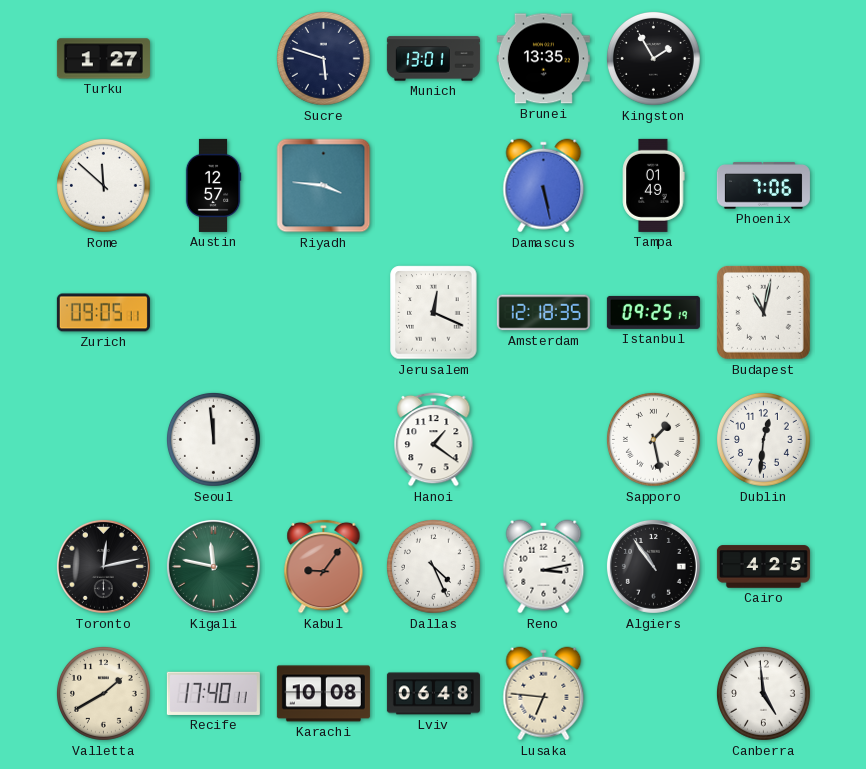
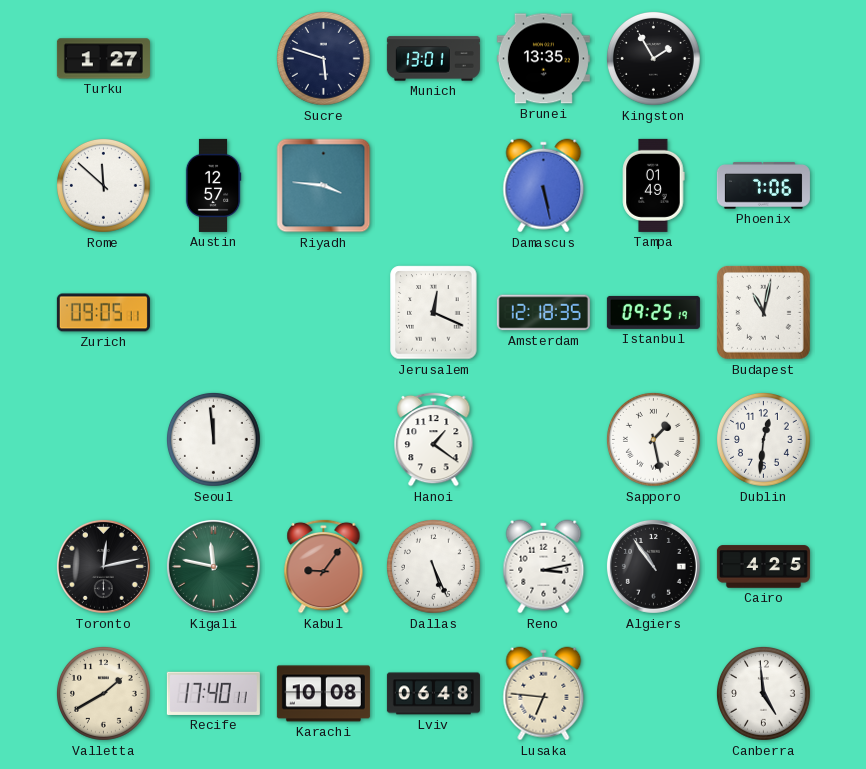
Dallas: 4:26 -> 5:26
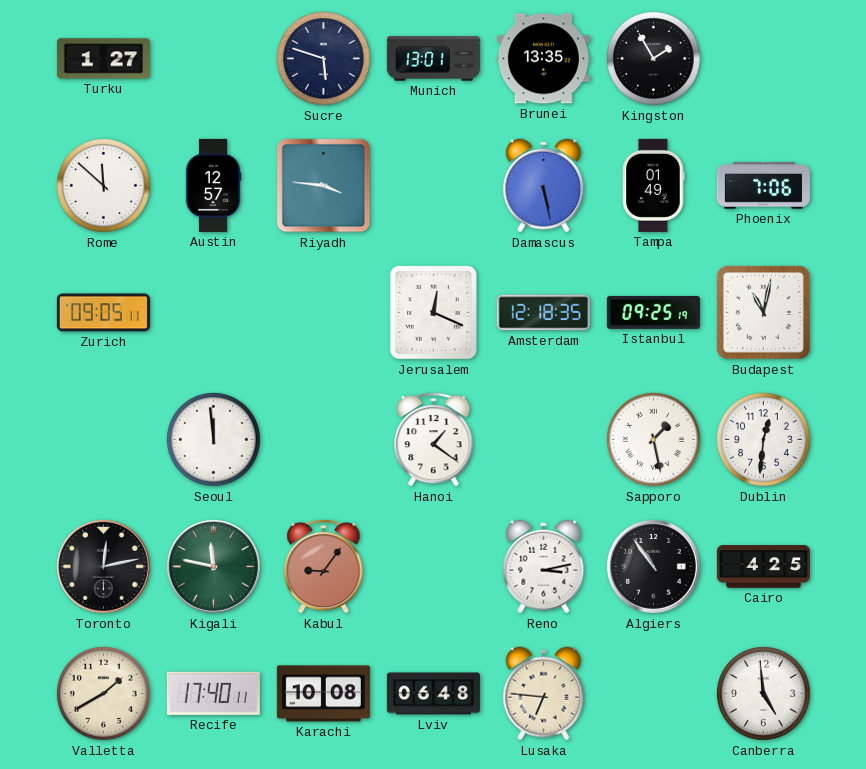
Dallas: 5:26 -> none
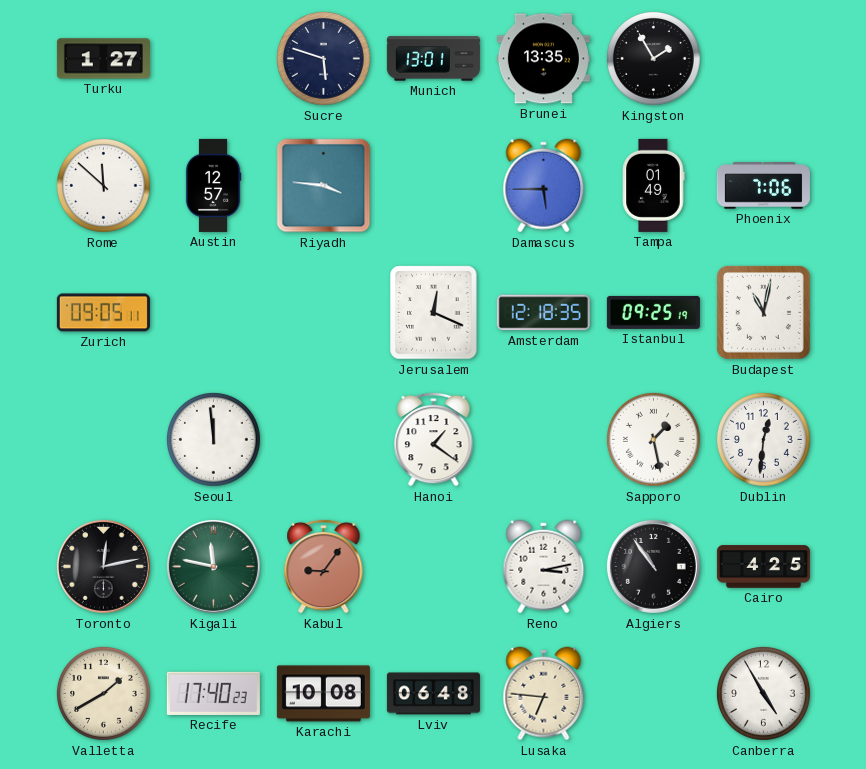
Damascus: 5:28 -> 5:45
Recife: 17:40:11 -> 17:40:23
Canberra: 4:59 -> 4:55
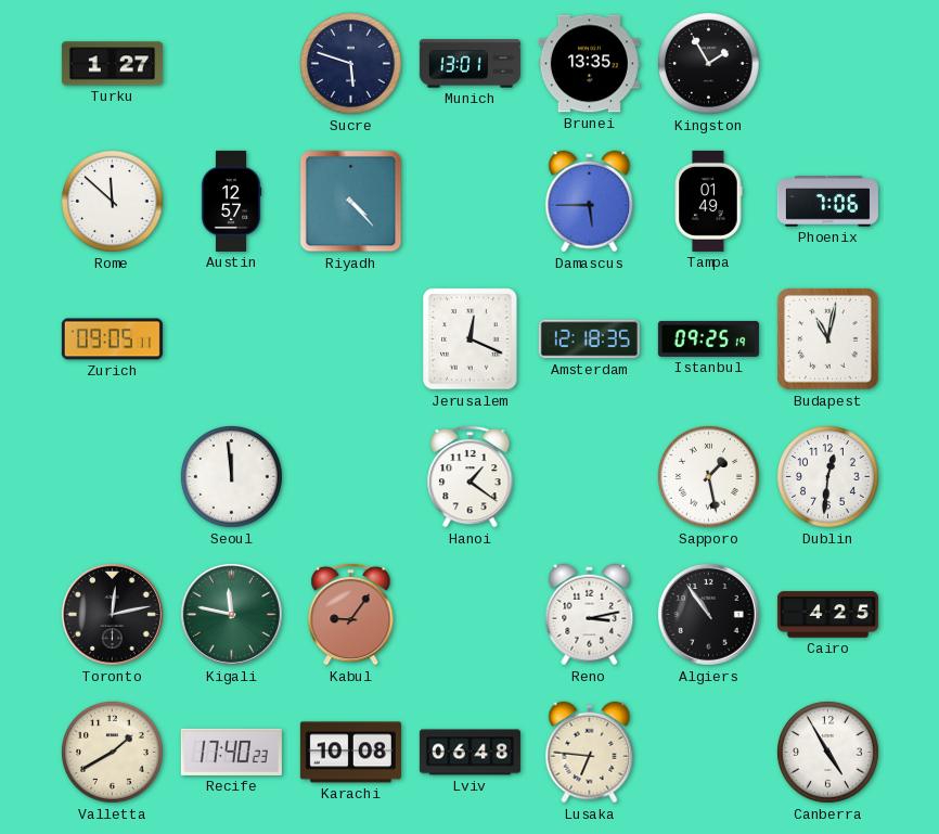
Riyadh: 3:46 -> 4:23
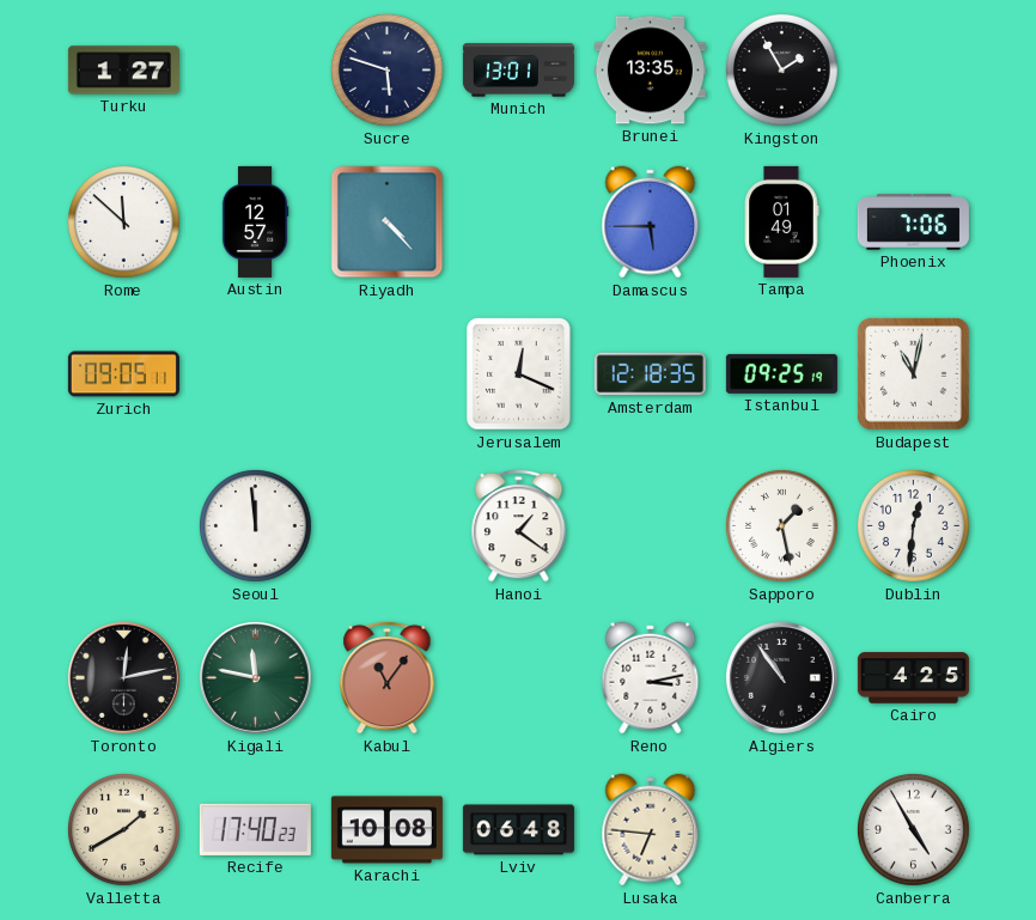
Kabul: 9:06 -> 11:06
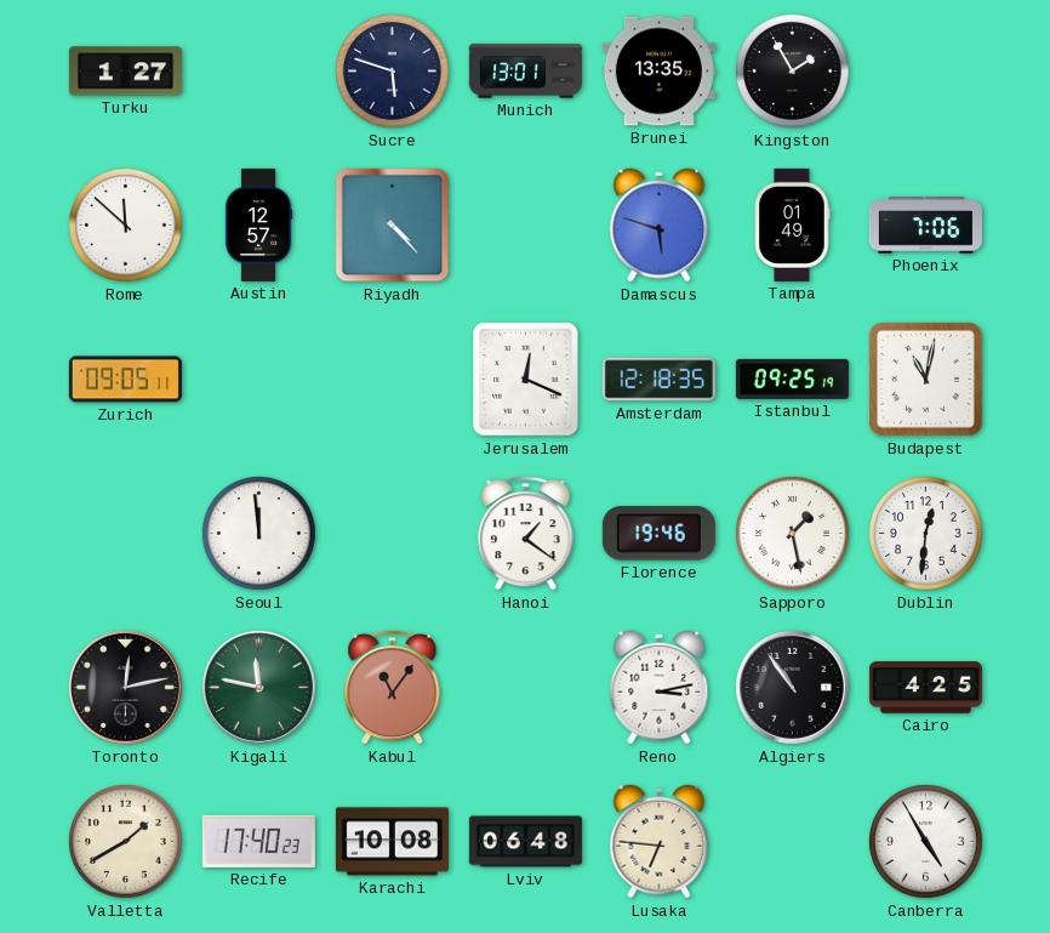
Damascus: 5:45 -> 5:48
Florence: none -> 19:46
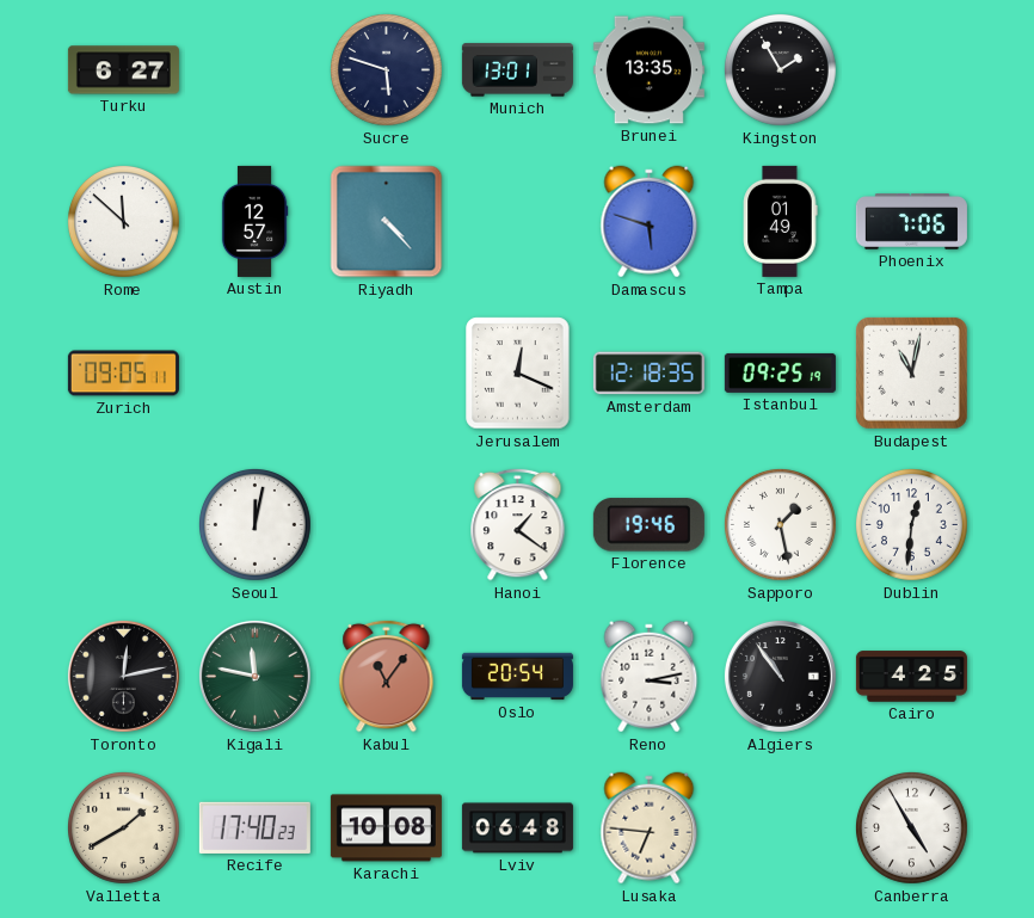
Turku: 1:27 -> 6:27
Seoul: 11:59 -> 12:02
Oslo: none -> 20:54
